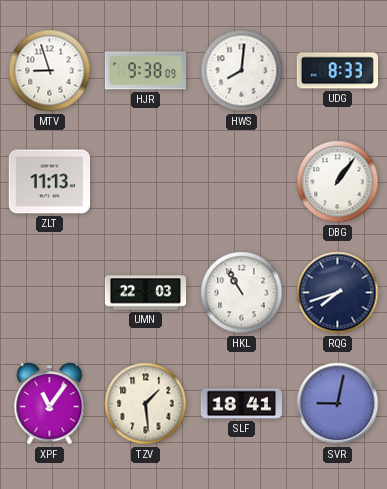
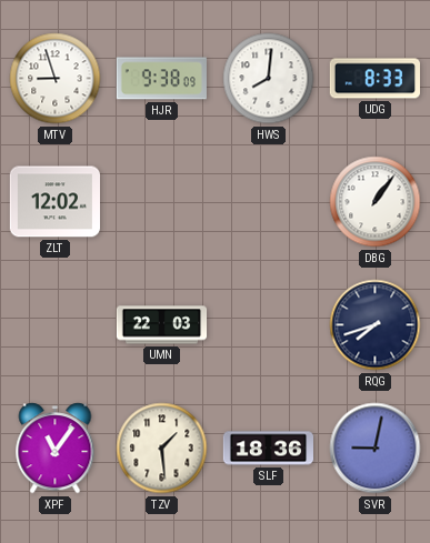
ZLT: 11:13 -> 12:02
HKL: 10:55 -> none
SLF: 18:41 -> 18:36
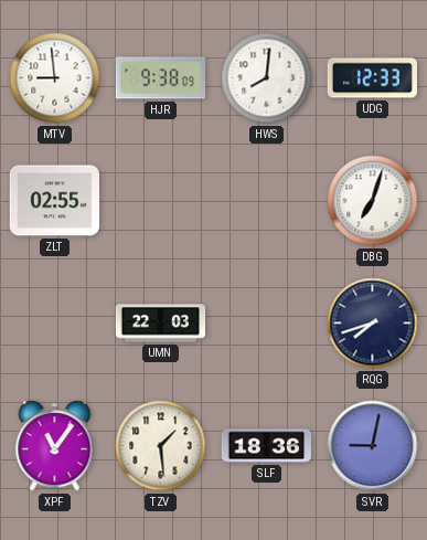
MTV: 8:57 -> 8:59
UDG: 8:33 -> 12:33
ZLT: 12:02 -> 02:55
DBG: 1:06 -> 7:03
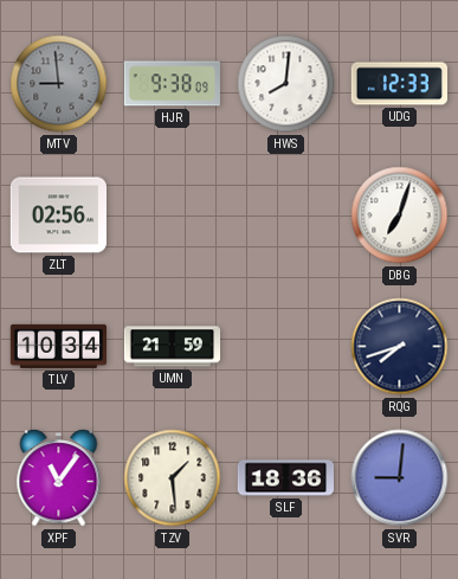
MTV dial: white -> grey
ZLT: 02:55 -> 02:56
TLV: none -> 10:34
UMN: 22:03 -> 21:59
SVR: 9:02 -> 9:01
